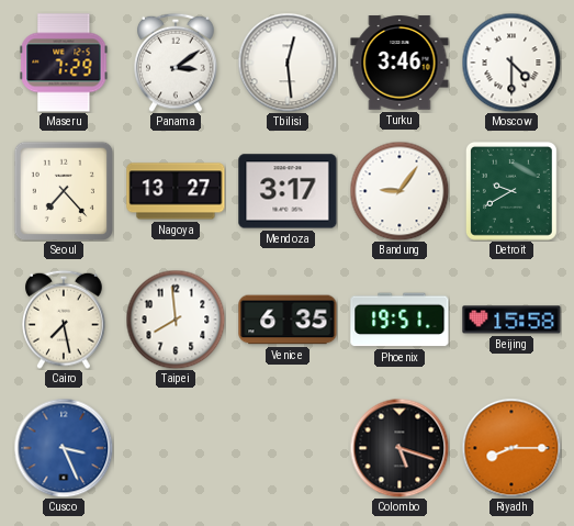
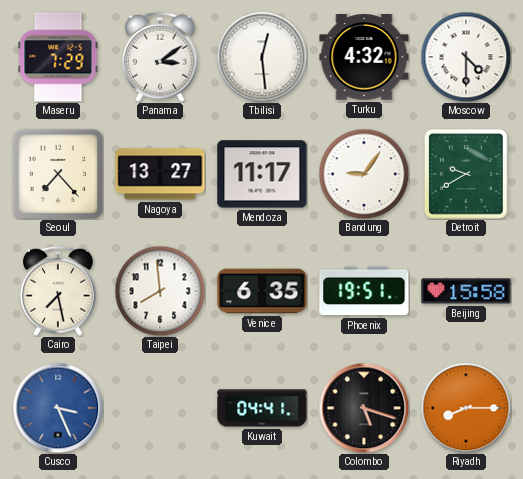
Turku: 3:46 -> 4:32
Mendoza: 3:17 -> 11:17
Kuwait: none -> 04:41
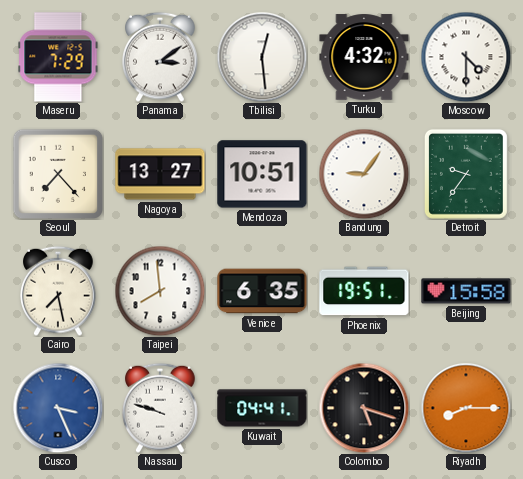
Mendoza: 11:17 -> 10:51
Detroit: 9:40 -> 9:36
Nassau: none -> 9:48
